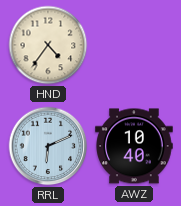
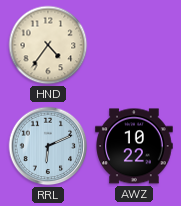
AWZ: 10:40 -> 10:22
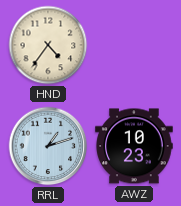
RRL: 6:11 -> 1:12
AWZ: 10:22 -> 10:23
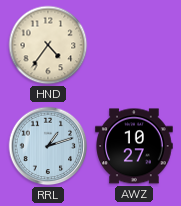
AWZ: 10:23 -> 10:27
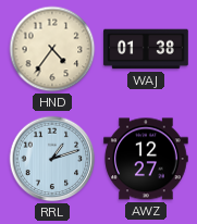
WAJ: none -> 01:38
AWZ: 10:27 -> 12:27
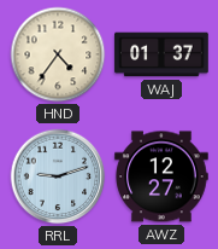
WAJ: 01:38 -> 01:37
RRL: 1:12 -> 9:12
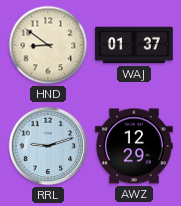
HND: 4:36 -> 8:51
AWZ: 12:27 -> 12:29
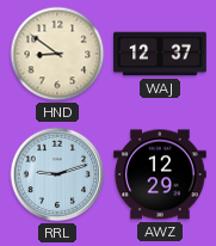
WAJ: 01:37 -> 12:37
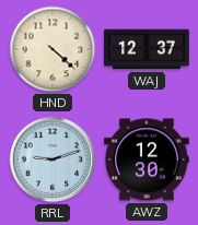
HND: 8:51 -> 4:22
AWZ: 12:29 -> 12:30
